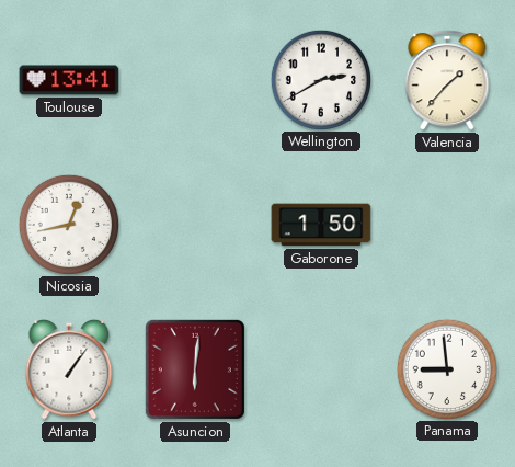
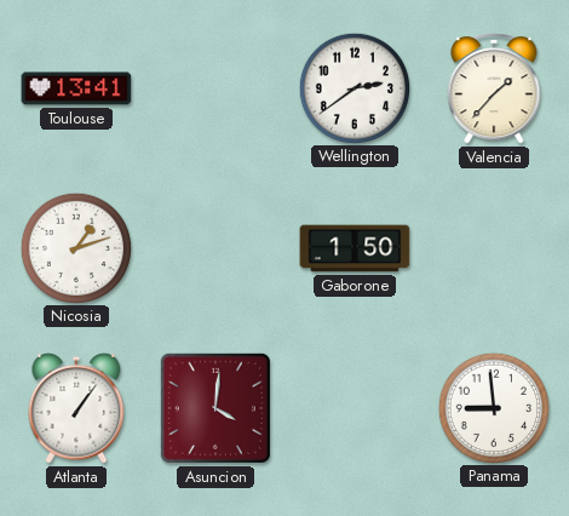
Wellington: 2:40 -> 2:39
Nicosia: 12:43 -> 1:12
Asuncion: 6:01 -> 4:01
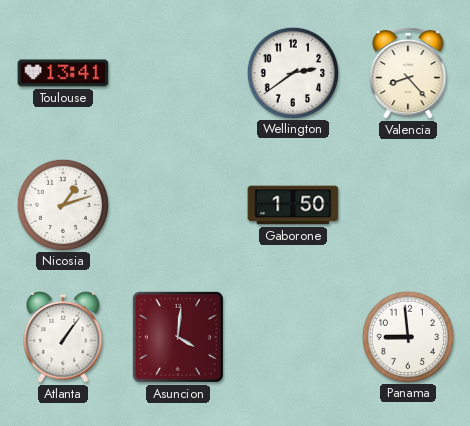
Valencia: 1:37 -> 8:23
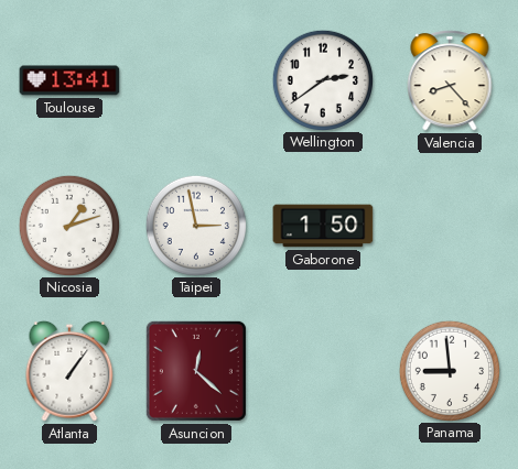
Taipei: none -> 2:58
Asuncion: 4:01 -> 12:22
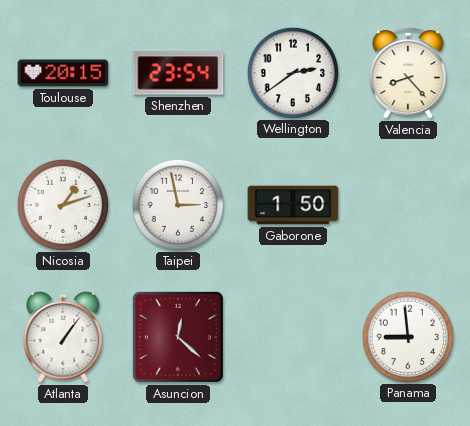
Toulouse: 13:41 -> 20:15
Shenzhen: none -> 23:54
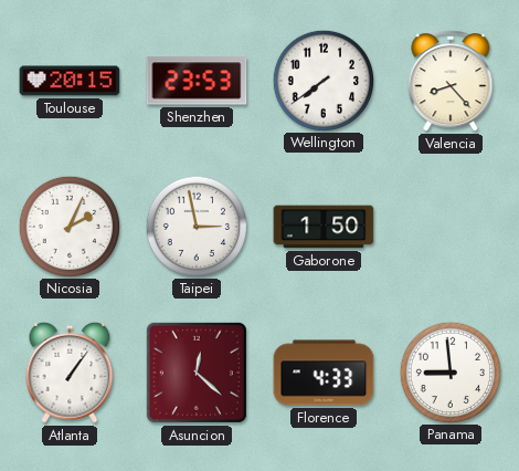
Shenzhen: 23:54 -> 23:53
Wellington: 2:39 -> 7:39
Nicosia: 1:12 -> 2:04
Florence: none -> 4:33
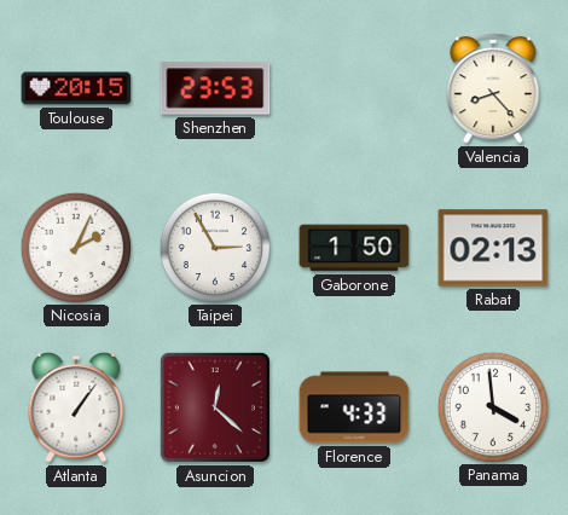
Wellington: 7:39 -> none
Taipei: 2:58 -> 2:55
Rabat: none -> 02:13
Panama: 8:59 -> 3:59
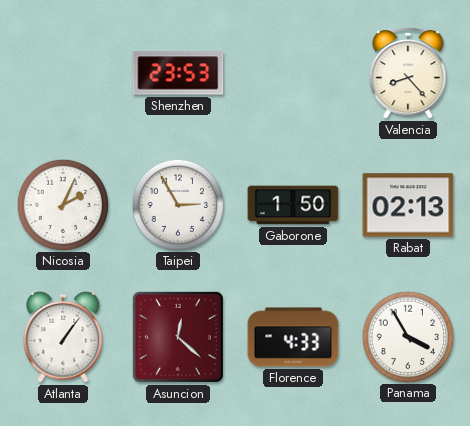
Toulouse: 20:15 -> none
Panama: 3:59 -> 3:55
